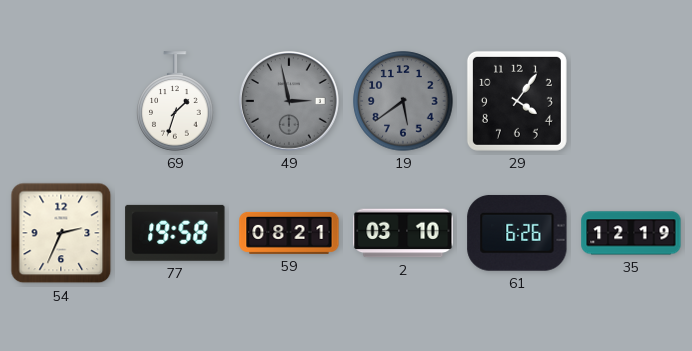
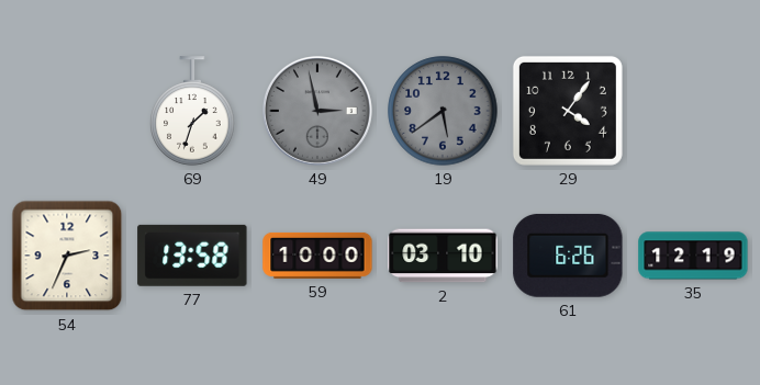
77: 19:58 -> 13:58
59: 08:21 -> 10:00
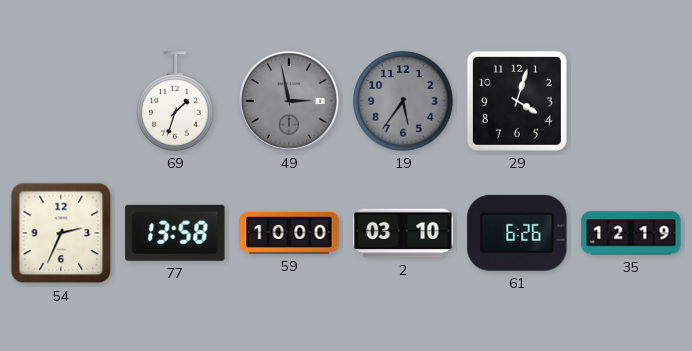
19: 5:39 -> 5:36
29: 4:06 -> 4:03
